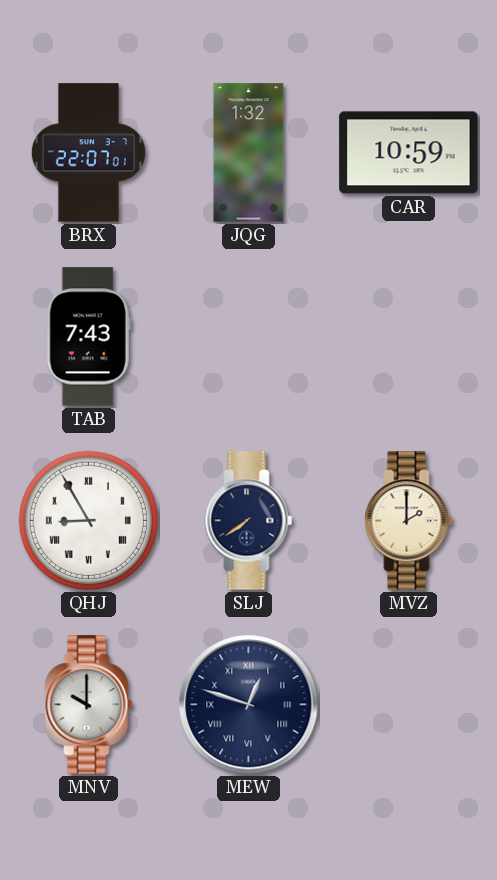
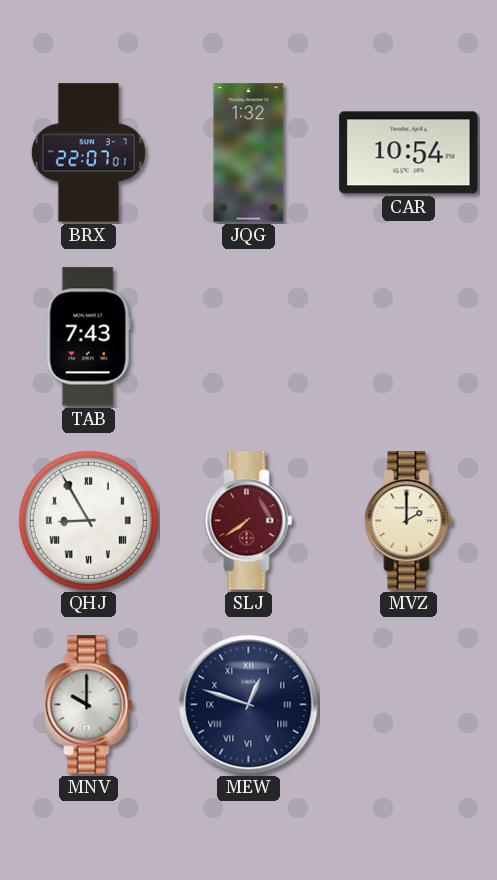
CAR: 10:59 -> 10:54
SLJ dial: navy -> burgundy
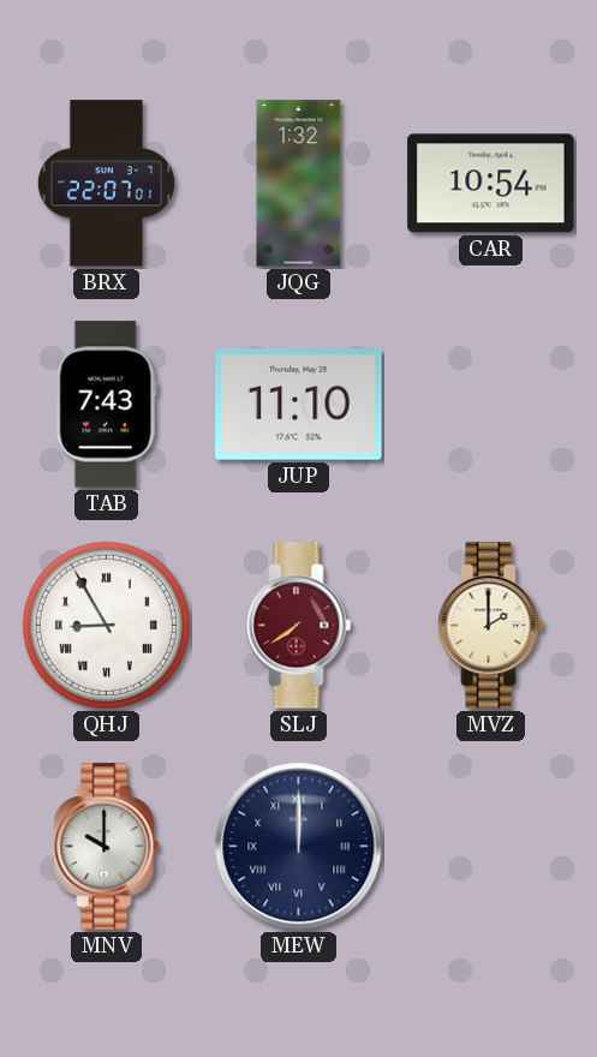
JUP: none -> 11:10
MEW: 12:48 -> 12:00
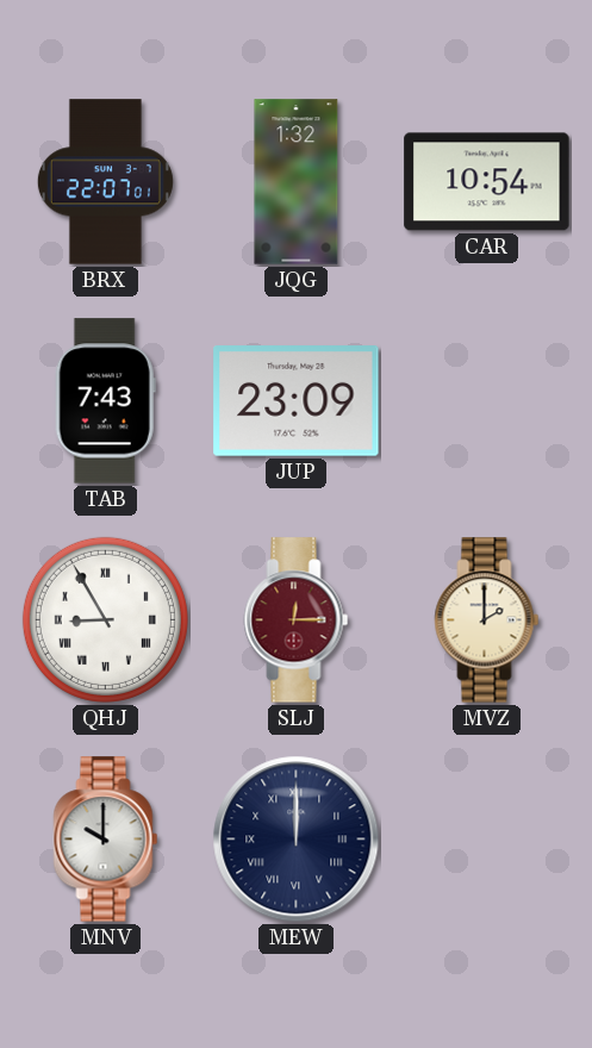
JUP: 11:10 -> 23:09
SLJ: 7:39 -> 12:15
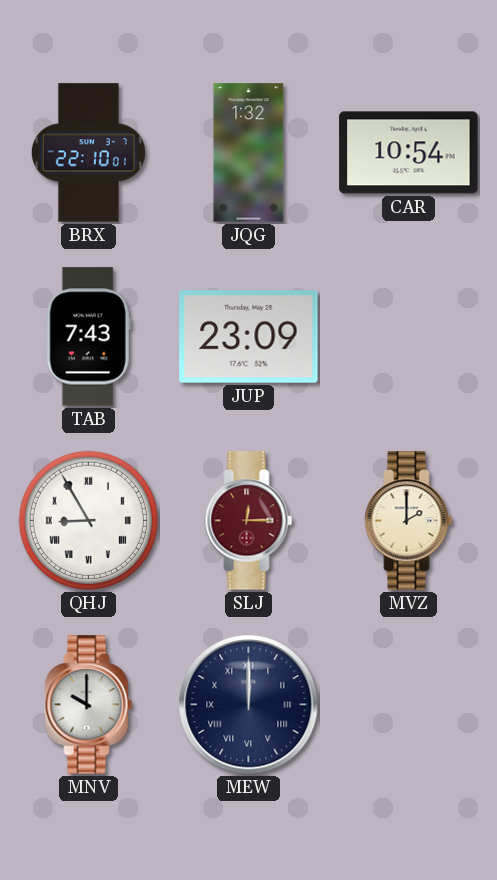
BRX: 22:07 -> 22:10
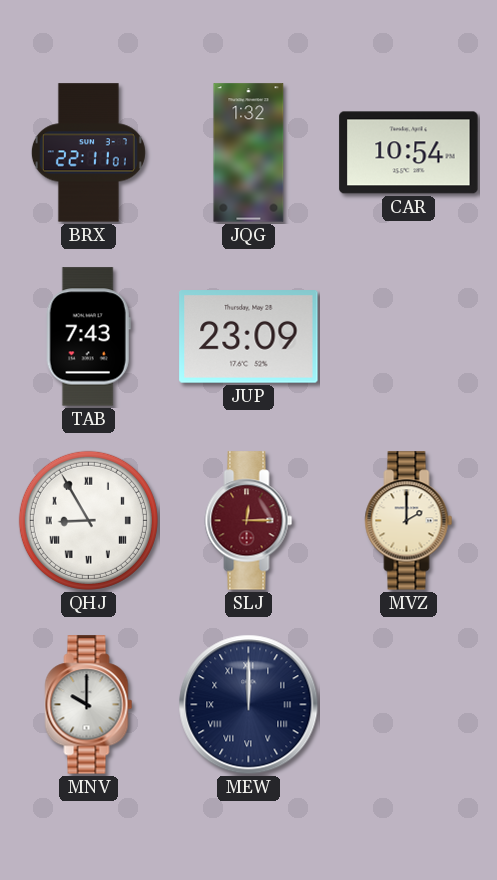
BRX: 22:10 -> 22:11
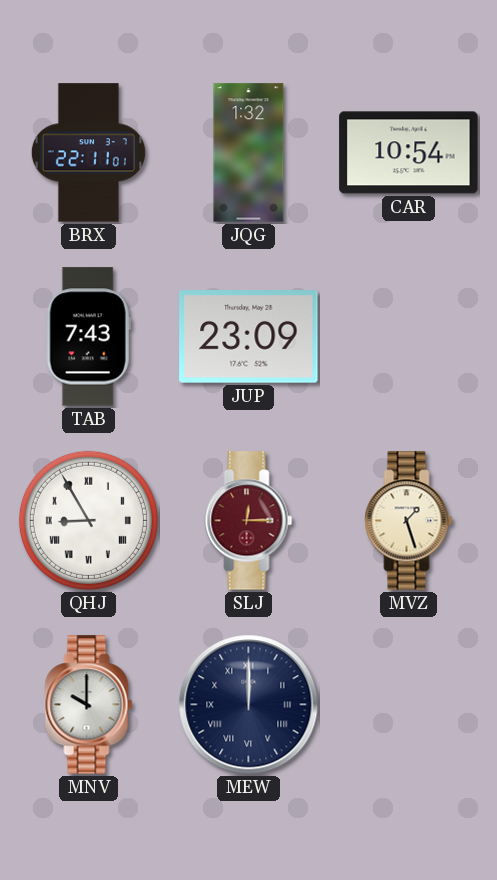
MVZ: 2:00 -> 1:27
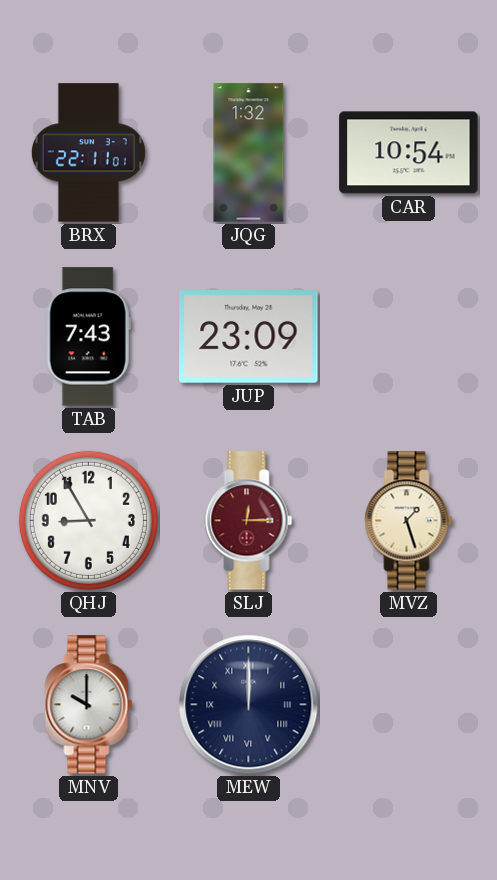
QHJ numerals: Roman -> Arabic
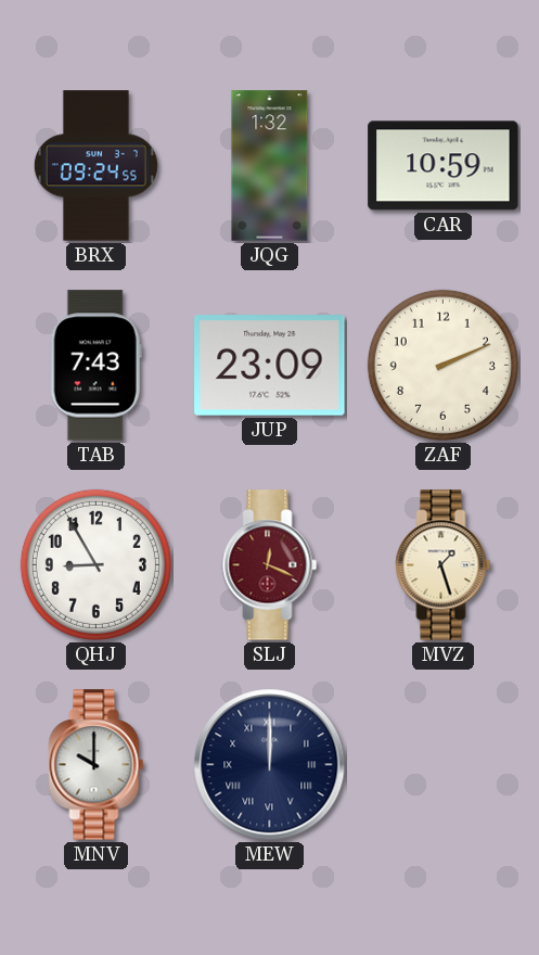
BRX: 22:11 -> 09:24
CAR: 10:54 -> 10:59
ZAF: none -> 2:11
SLJ: 12:15 -> 12:19
